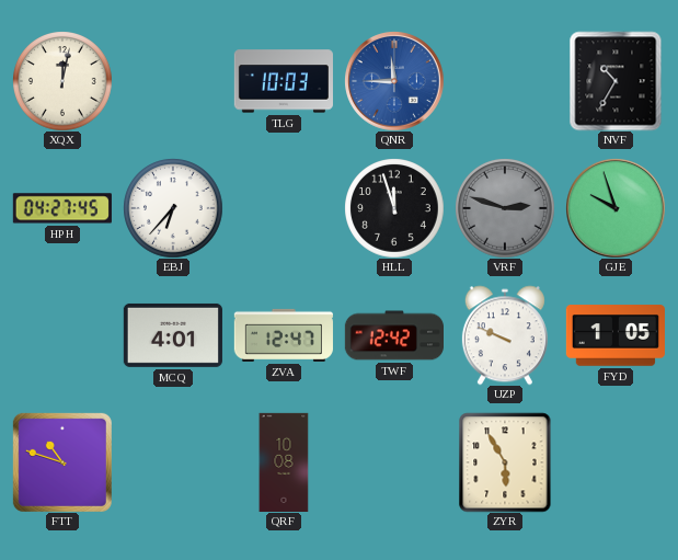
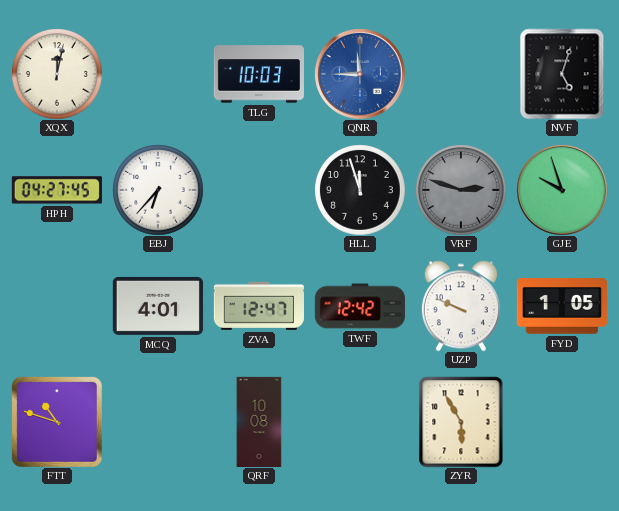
NVF: 10:35 -> 5:03
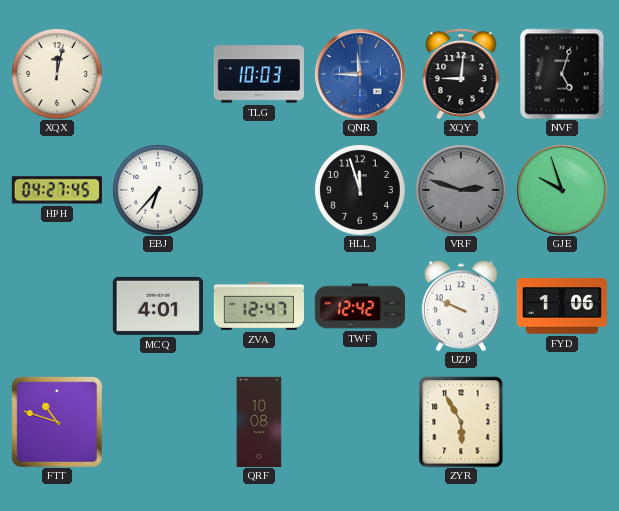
XQY: none -> 9:01
FYD: 1:05 -> 1:06
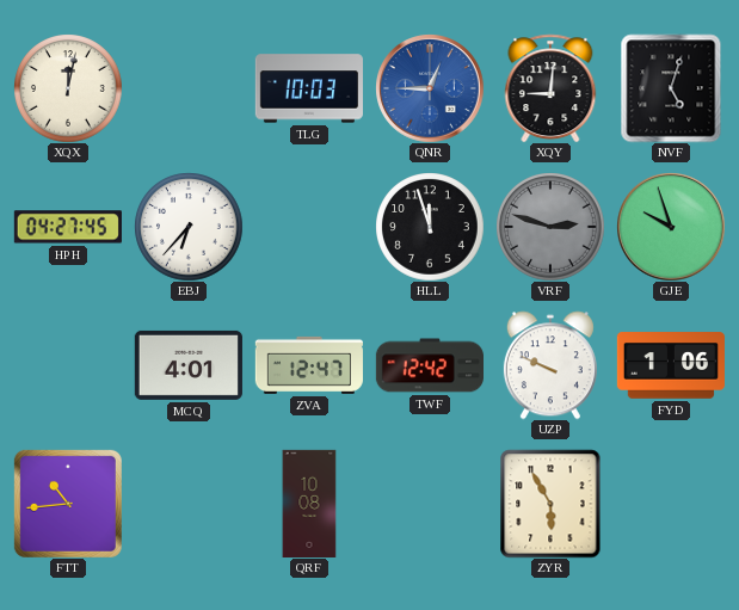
QNR: 11:45 -> 12:45
FTT: 10:48 -> 10:44
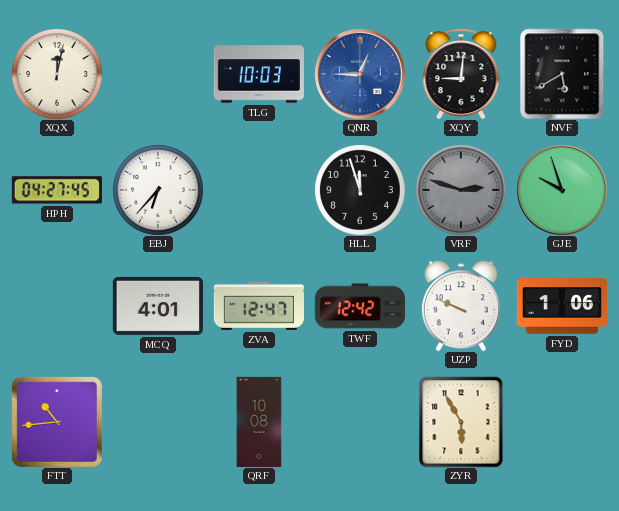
NVF: 5:03 -> 5:40
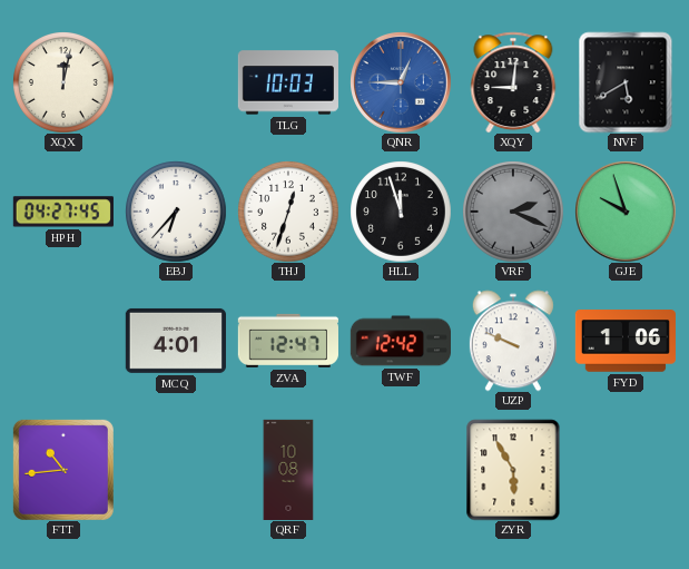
THJ: none -> 12:33
VRF: 2:48 -> 2:19
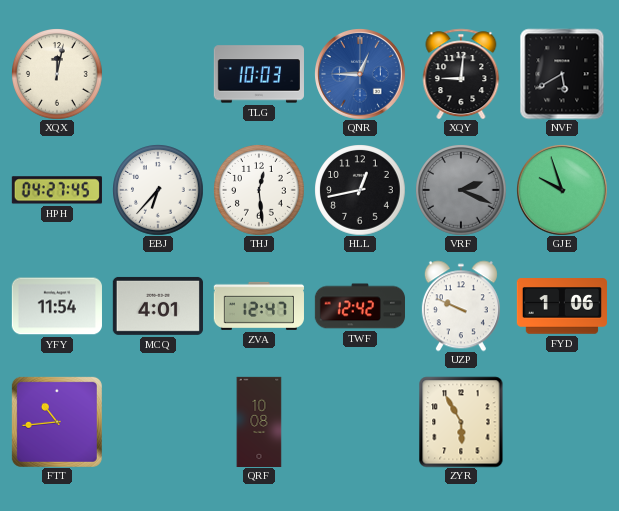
THJ: 12:33 -> 12:29
HLL: 11:57 -> 12:43
YFY: none -> 11:54
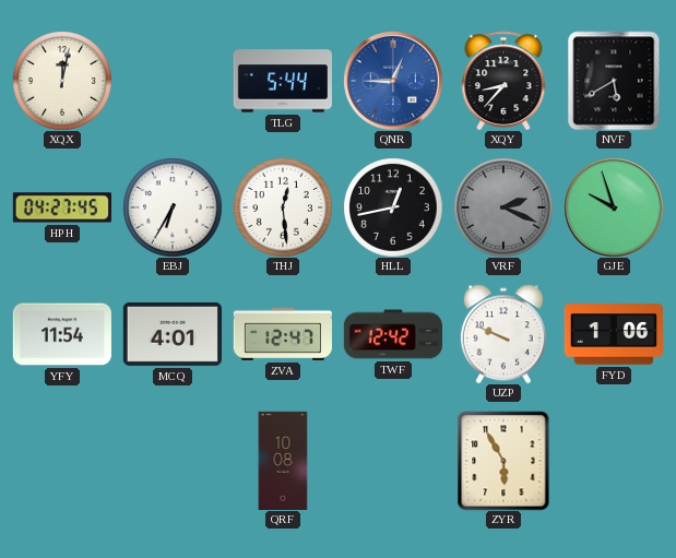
TLG: 10:03 -> 5:44
XQY: 9:01 -> 8:37
EBJ: 6:37 -> 6:35
FTT: 10:44 -> none
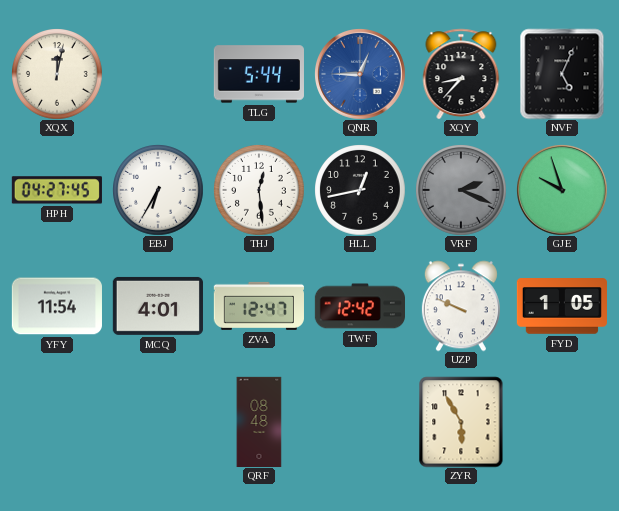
NVF: 5:40 -> 5:04
FYD: 1:06 -> 1:05
QRF: 10:08 -> 08:48
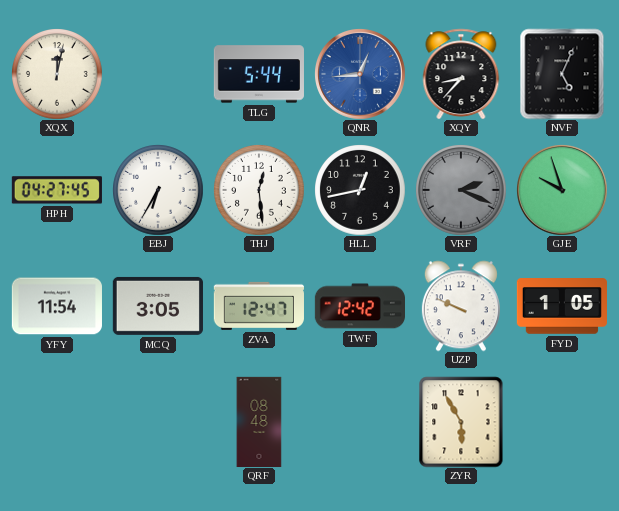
QNR: 12:45 -> 12:44
MCQ: 4:01 -> 3:05
